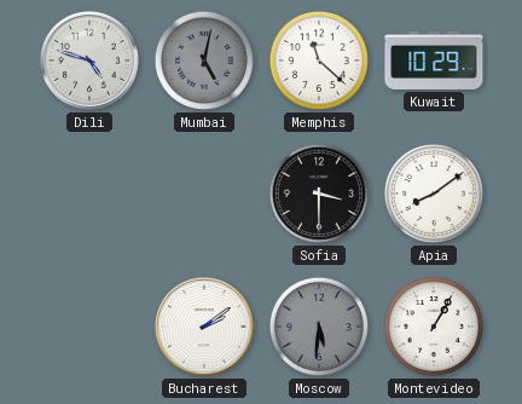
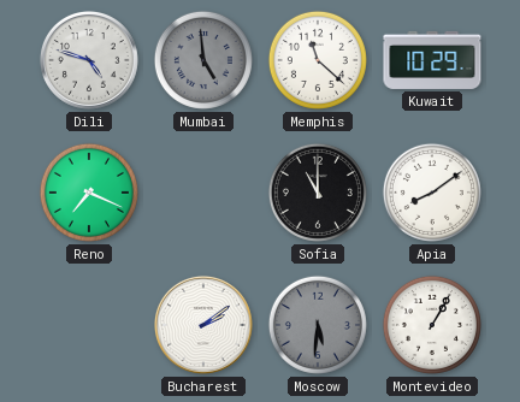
Mumbai: 5:02 -> 4:59
Reno: none -> 7:19
Sofia: 3:30 -> 11:00
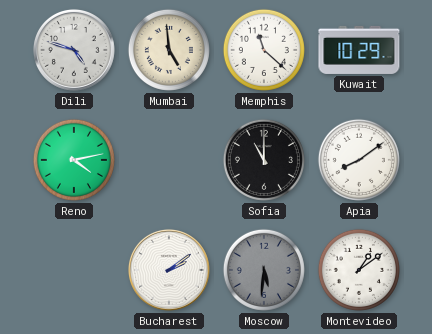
Mumbai dial: grey -> cream
Reno: 7:19 -> 4:13
Montevideo: 1:05 -> 1:09
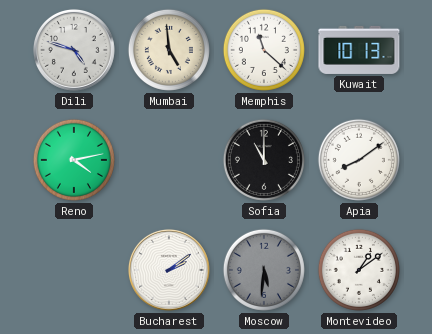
Kuwait: 10:29 -> 10:13
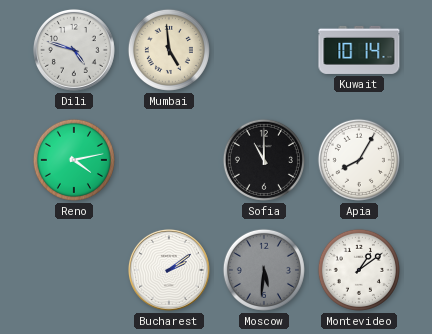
Memphis: 11:22 -> none
Kuwait: 10:13 -> 10:14
Apia: 8:09 -> 8:05
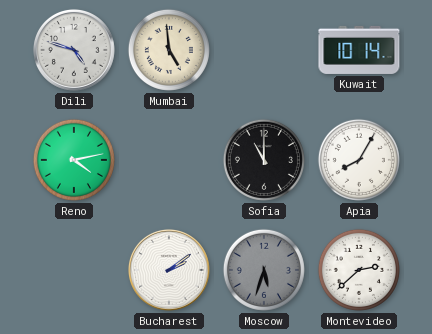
Moscow: 5:31 -> 5:33
Montevideo: 1:09 -> 2:38
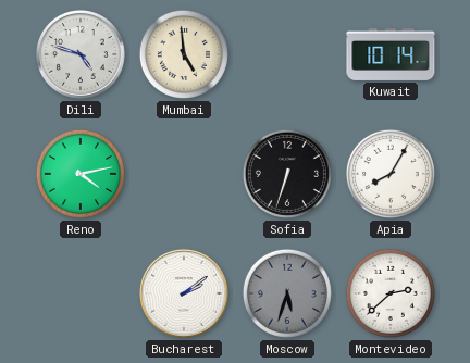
Sofia: 11:00 -> 6:33
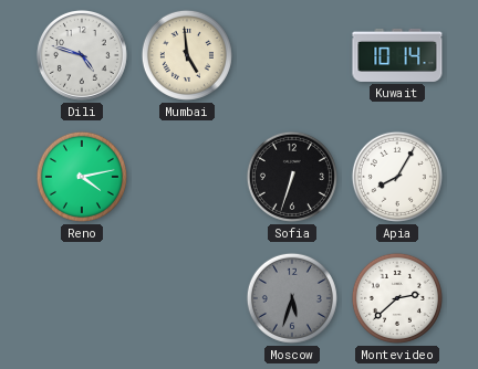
Bucharest: 2:09 -> none
